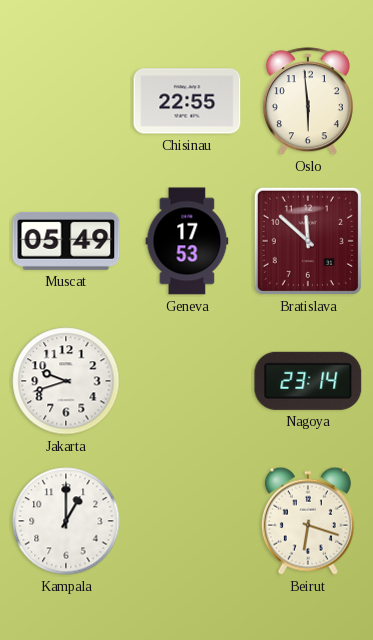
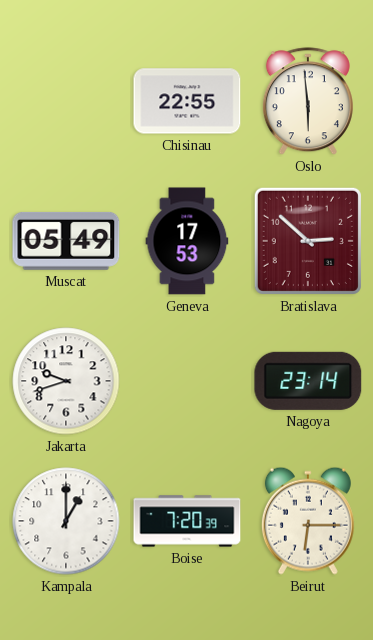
Bratislava: 11:52 -> 2:52
Boise: none -> 7:20
Beirut: 6:18 -> 6:15
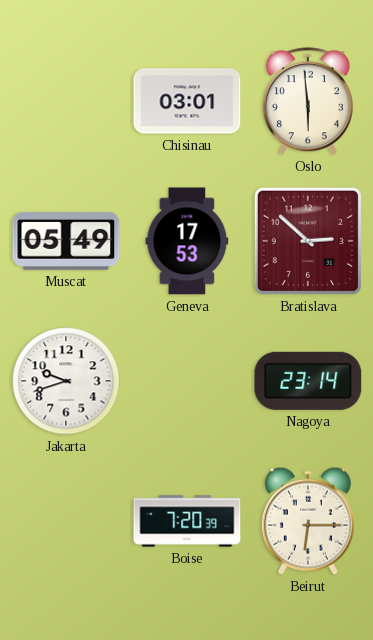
Chisinau: 22:55 -> 03:01
Kampala: 1:00 -> none
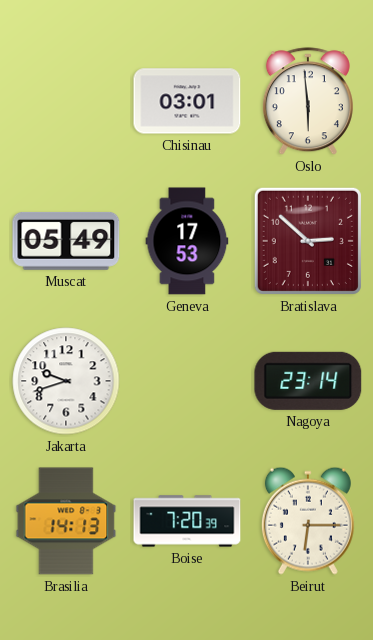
Brasilia: none -> 14:13
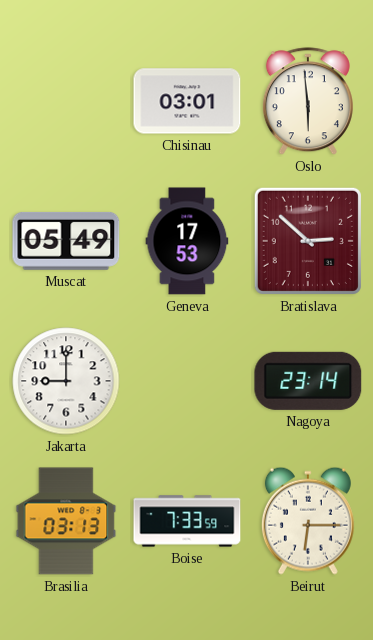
Jakarta: 9:42 -> 9:00
Brasilia: 14:13 -> 03:13
Boise: 7:20 -> 7:33
